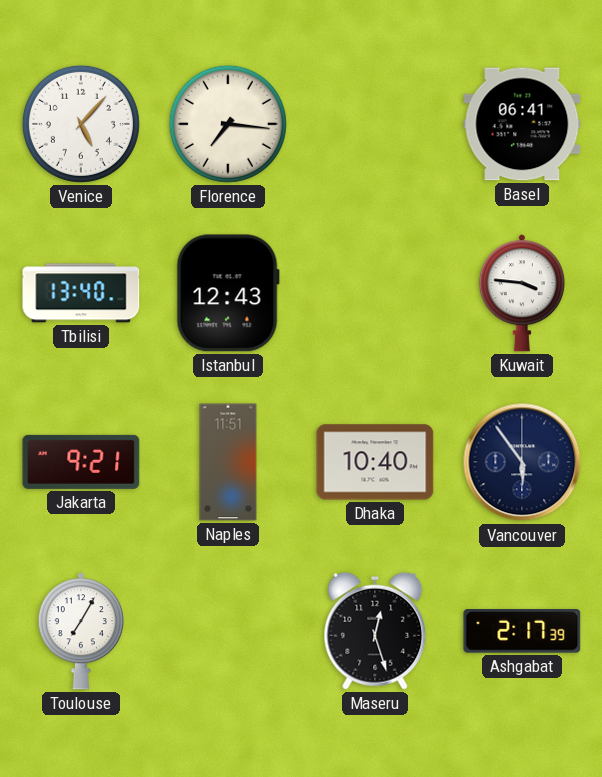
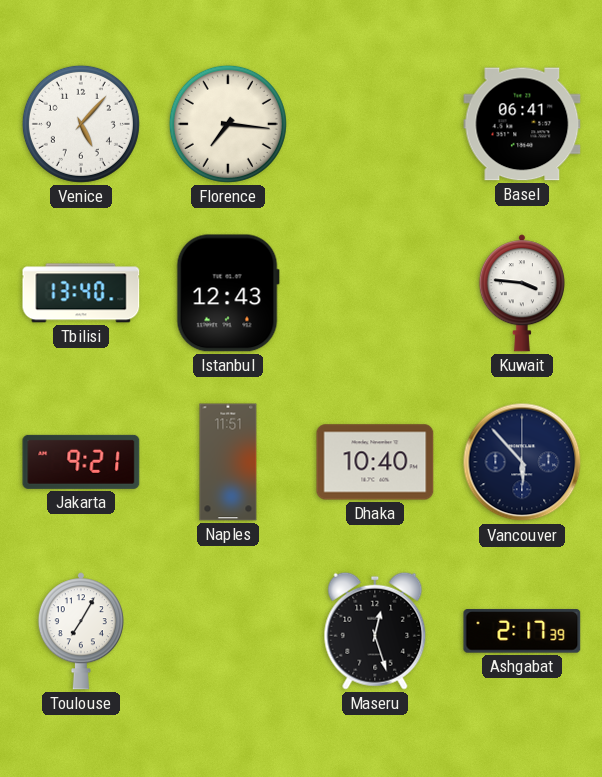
Vancouver: 5:54 -> 5:53
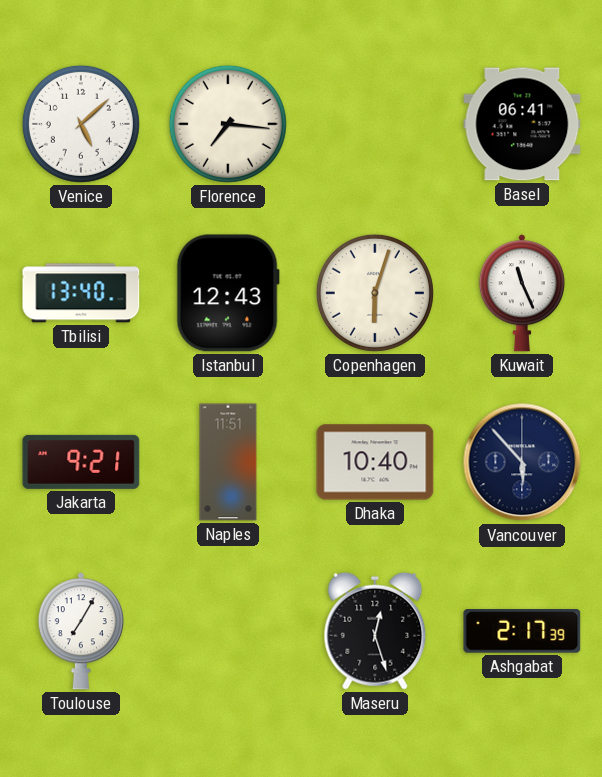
Venice: 5:07 -> 5:08
Copenhagen: none -> 6:03
Kuwait: 3:46 -> 11:26
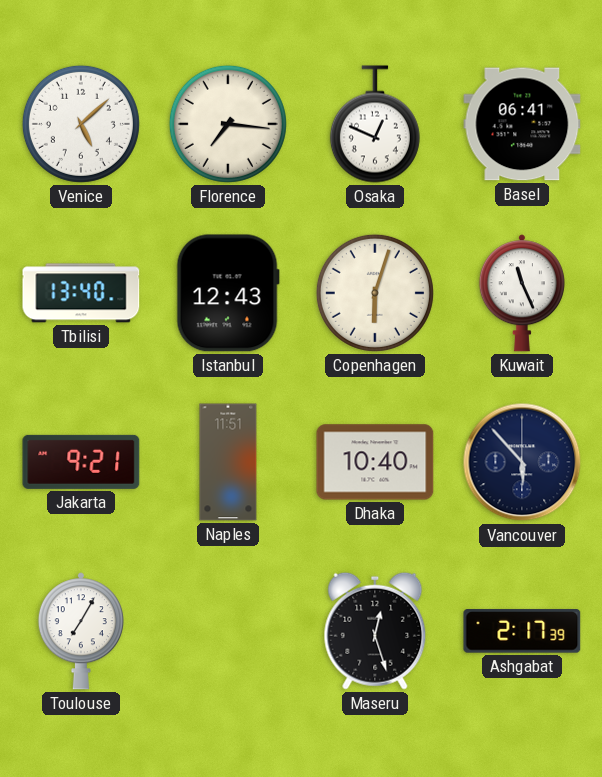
Osaka: none -> 12:49
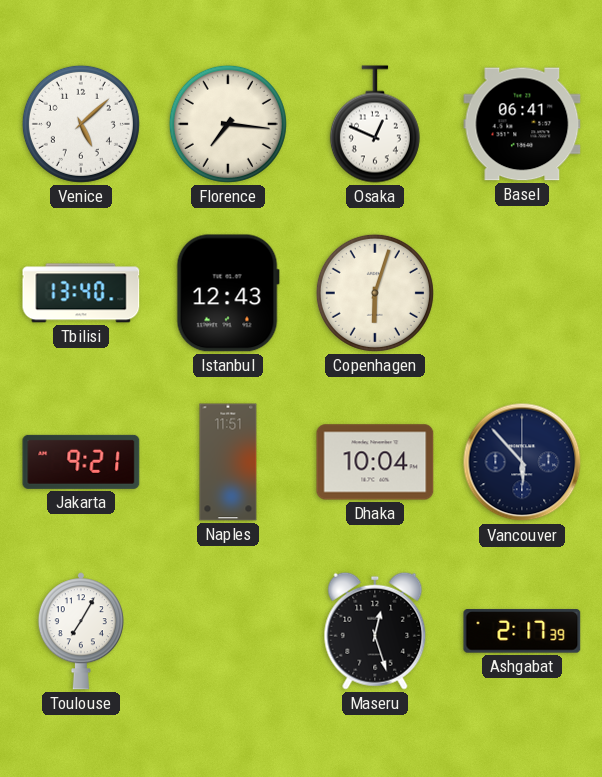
Kuwait: 11:26 -> none
Dhaka: 10:40 -> 10:04
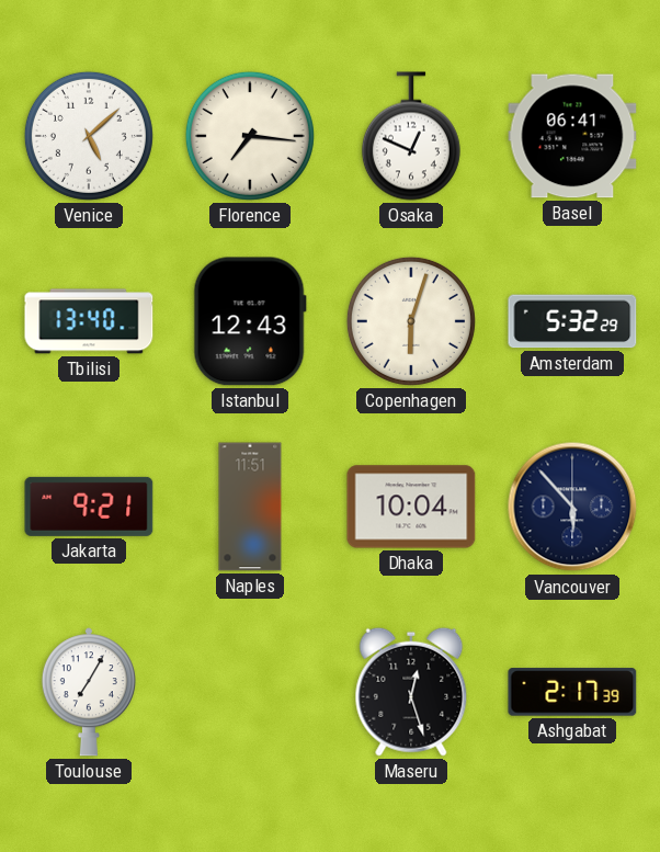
Amsterdam: none -> 5:32
